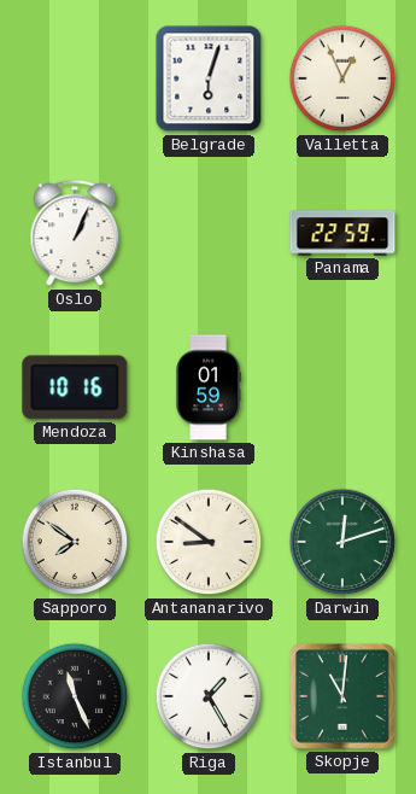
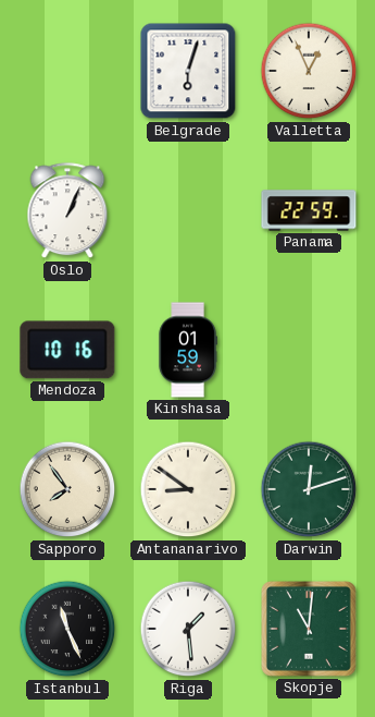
Sapporo: 7:51 -> 7:54
Riga: 1:25 -> 1:29
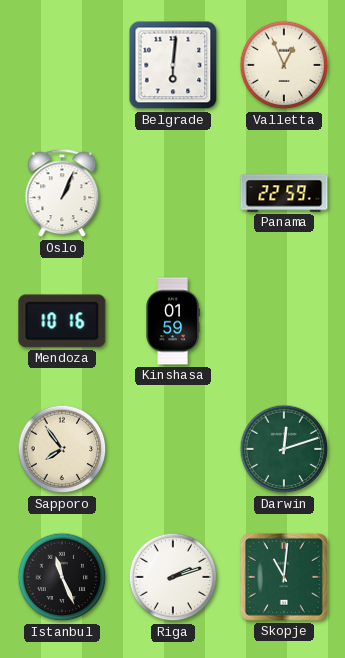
Belgrade: 6:03 -> 6:01
Antananarivo: 8:51 -> none
Riga: 1:29 -> 2:12
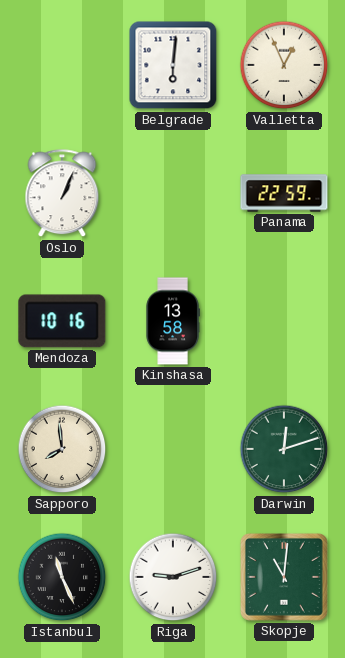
Kinshasa: 01:59 -> 13:58
Sapporo: 7:54 -> 7:59
Riga: 2:12 -> 9:12
